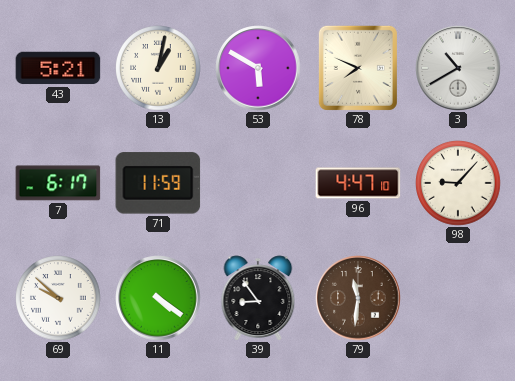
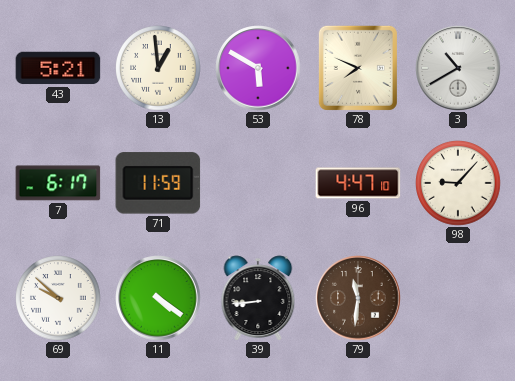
13: 1:02 -> 12:59
39: 8:54 -> 8:44
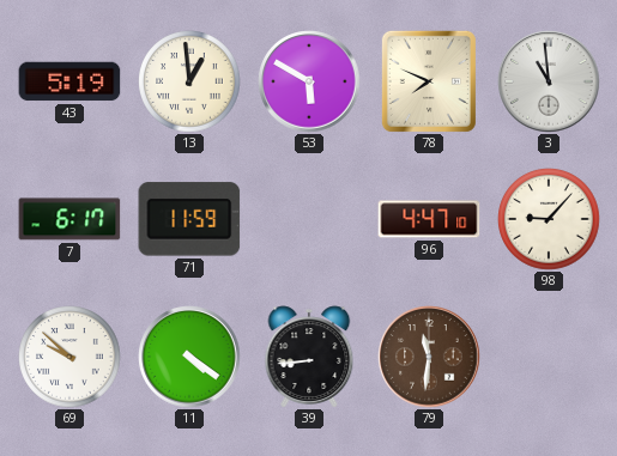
43: 5:21 -> 5:19
3: 10:40 -> 10:59
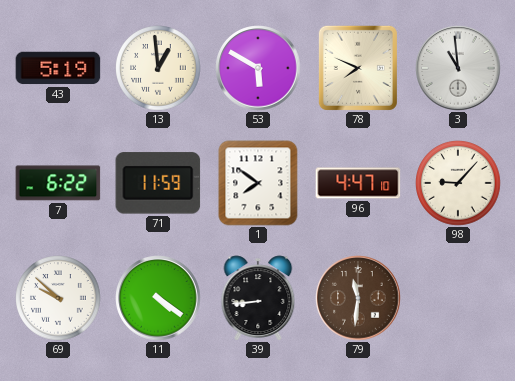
7: 6:17 -> 6:22
1: none -> 7:51
